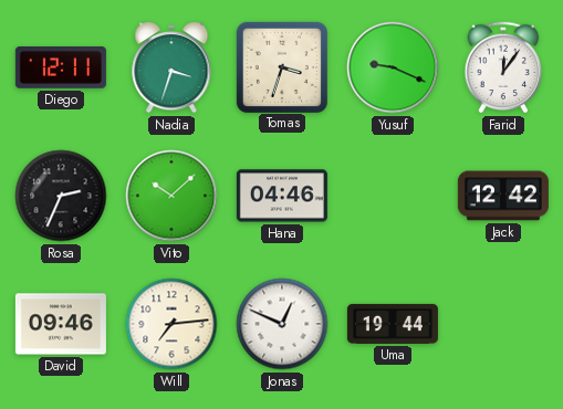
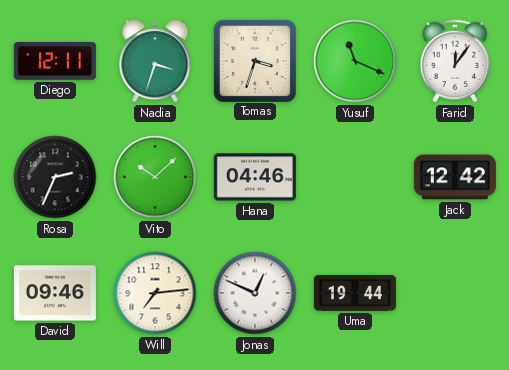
Yusuf: 9:19 -> 11:19
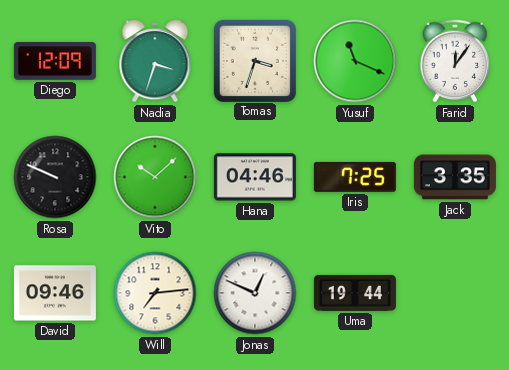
Diego: 12:11 -> 12:09
Rosa: 2:34 -> 9:49
Iris: none -> 7:25
Jack: 12:42 -> 3:35
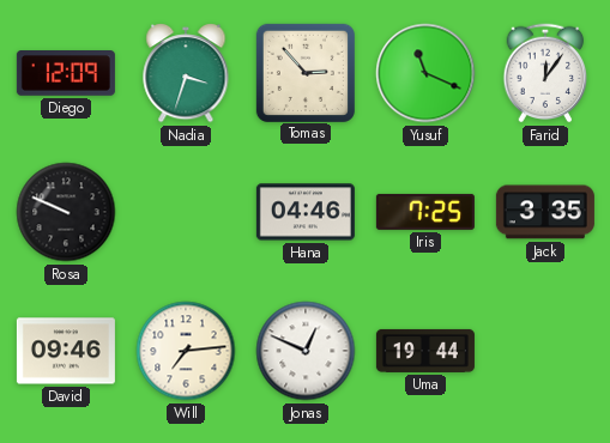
Tomas: 3:33 -> 2:53
Vito: 10:08 -> none
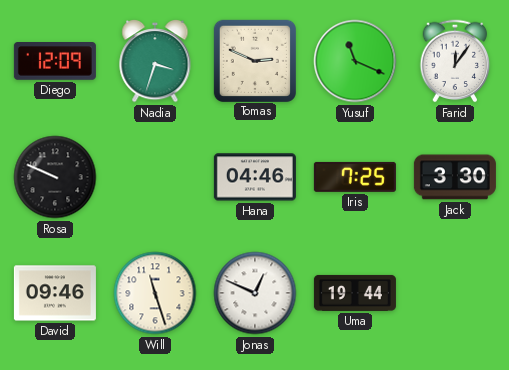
Tomas: 2:53 -> 2:49
Jack: 3:35 -> 3:30
Will: 7:14 -> 11:27
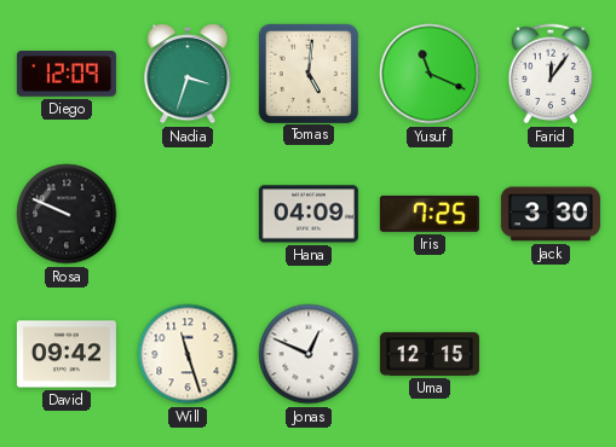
Tomas: 2:49 -> 5:01
Hana: 04:46 -> 04:09
David: 09:46 -> 09:42
Uma: 19:44 -> 12:15
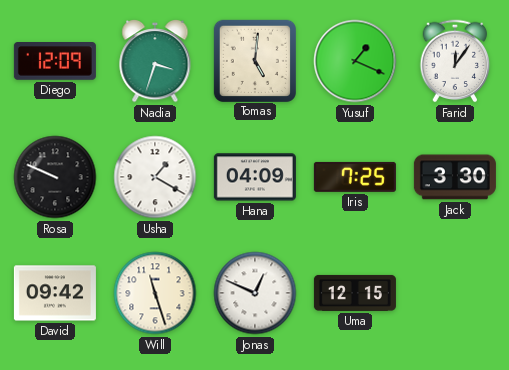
Yusuf: 11:19 -> 1:19
Usha: none -> 1:20
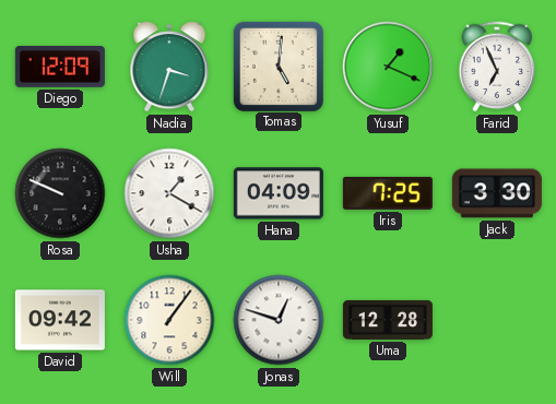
Farid: 12:06 -> 6:56
Will: 11:27 -> 1:06
Jonas: 12:49 -> 12:48
Uma: 12:15 -> 12:28
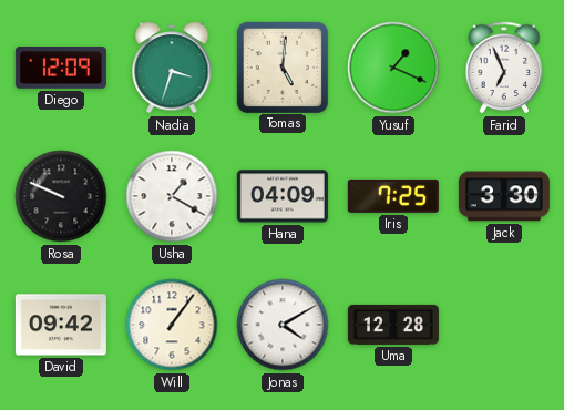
Jonas: 12:48 -> 4:10
